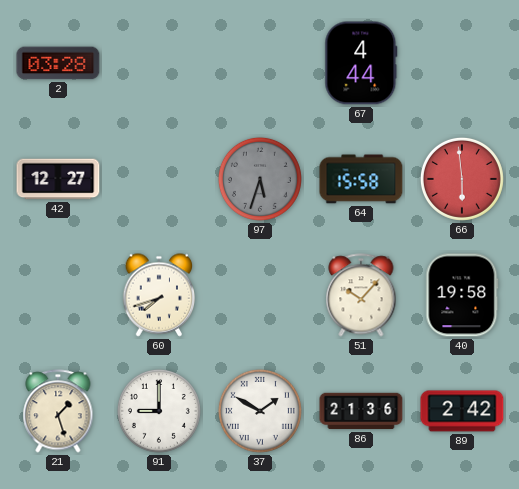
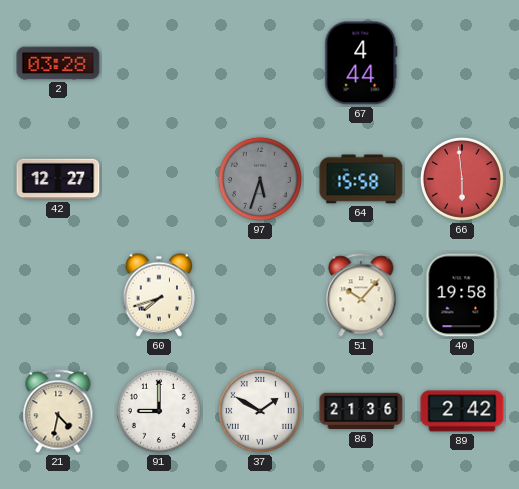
21: 1:27 -> 4:32
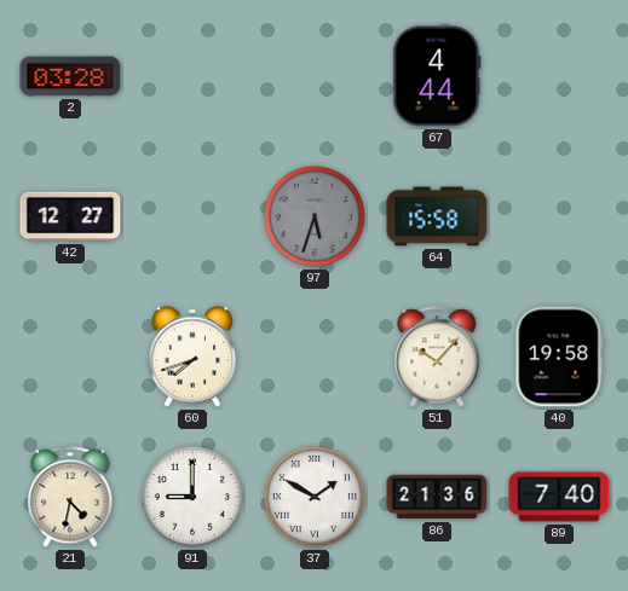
66: 5:59 -> none
89: 2:42 -> 7:40
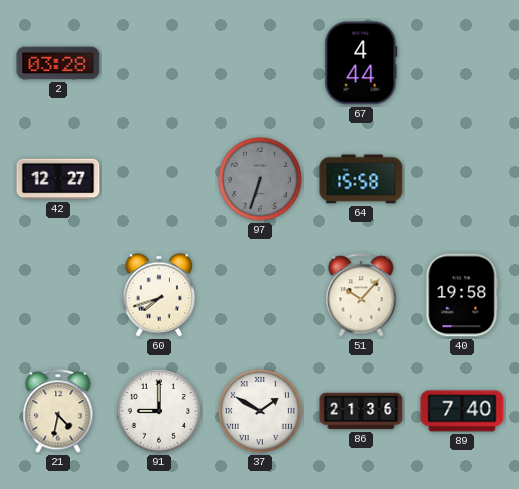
97: 5:33 -> 6:33
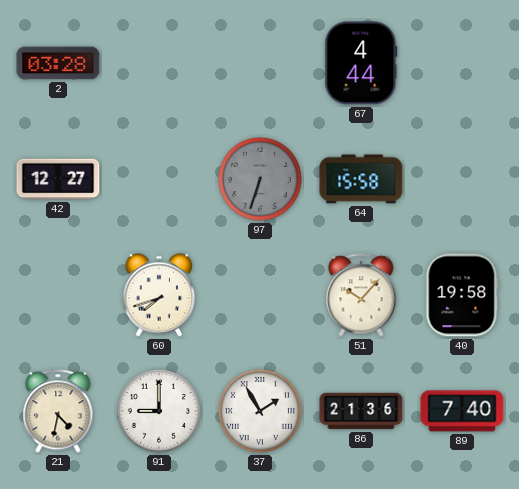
37: 1:50 -> 1:55
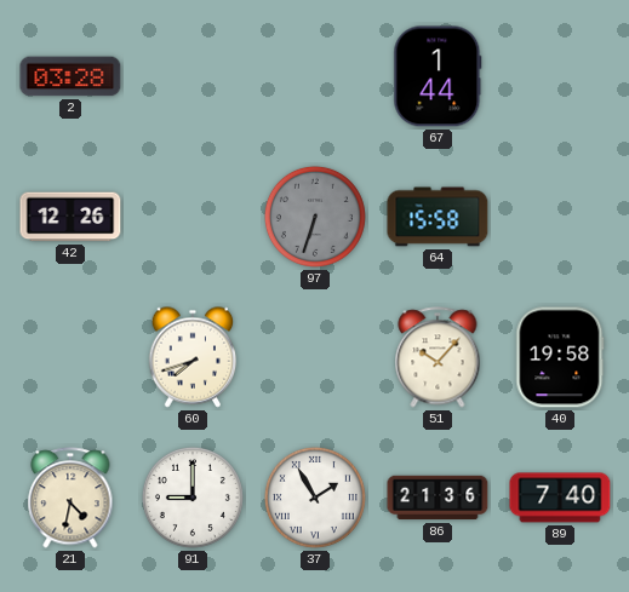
67: 4:44 -> 1:44
42: 12:27 -> 12:26
